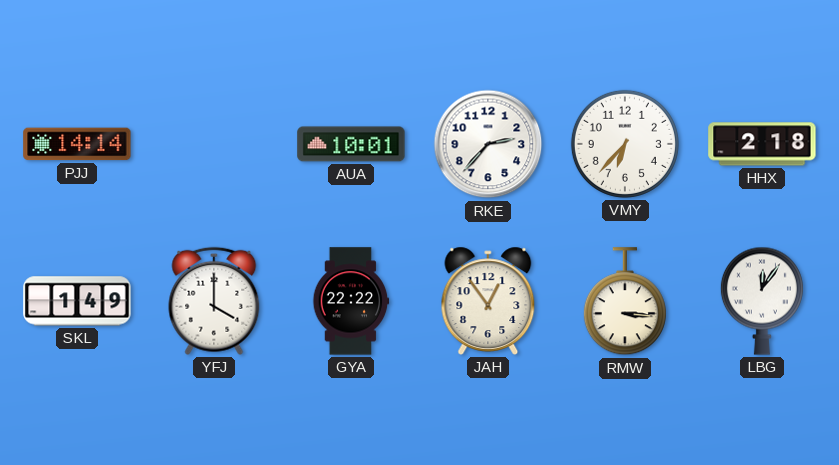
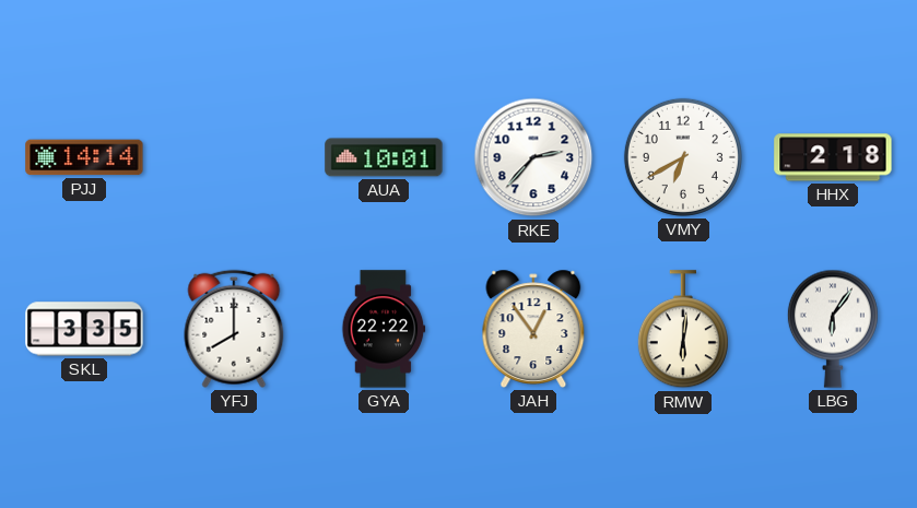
VMY: 6:37 -> 6:40
SKL: 1:49 -> 3:35
YFJ: 4:00 -> 8:00
RMW: 3:16 -> 6:01
LBG: 12:06 -> 6:06
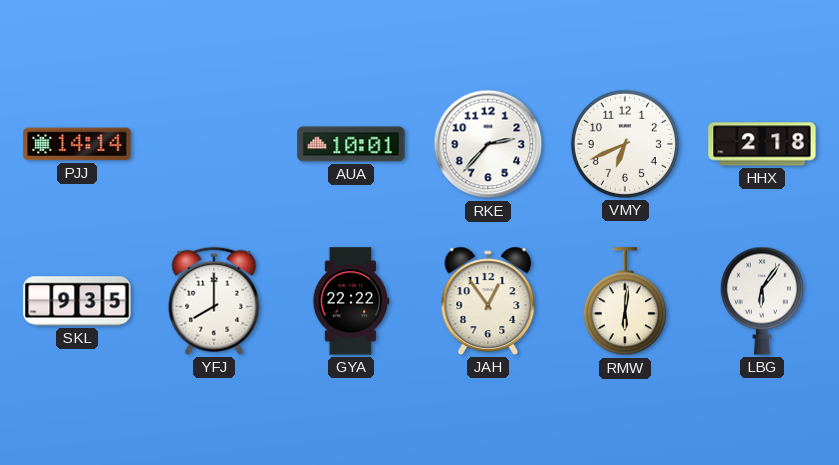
VMY: 6:40 -> 6:41
SKL: 3:35 -> 9:35
